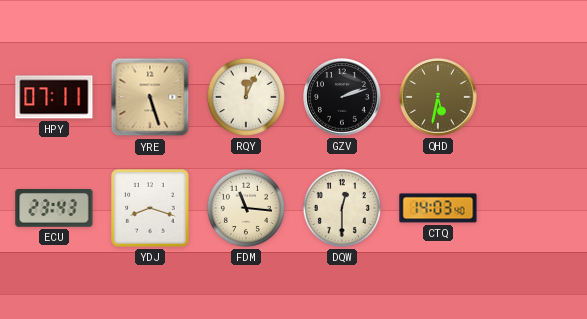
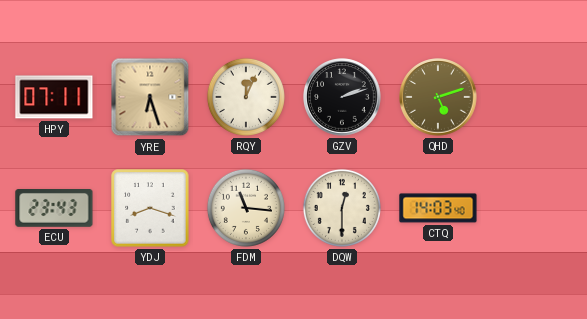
YRE: 5:27 -> 6:27
QHD: 5:32 -> 5:12
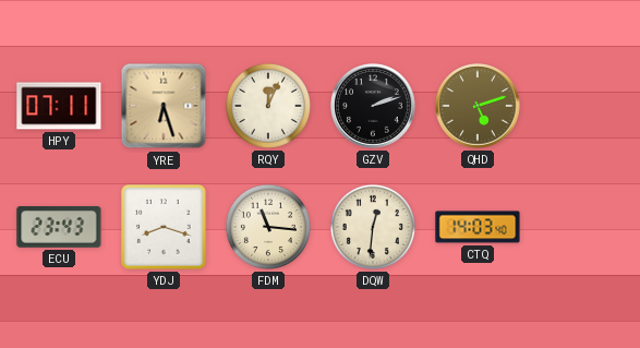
DQW: 12:30 -> 12:31
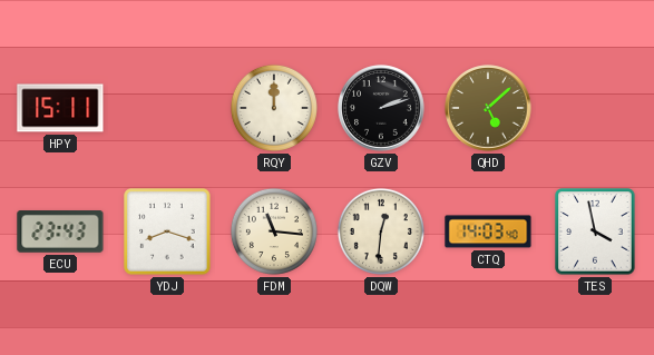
HPY: 07:11 -> 15:11
YRE: 6:27 -> none
RQY: 12:04 -> 12:00
QHD: 5:12 -> 5:08
TES: none -> 3:58
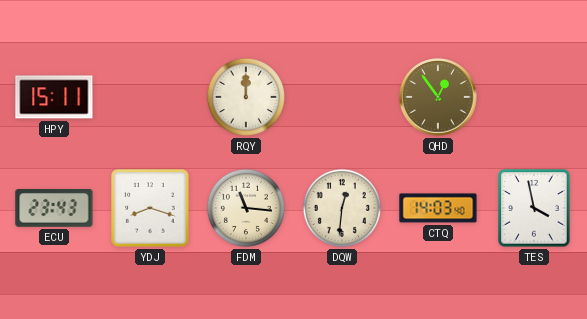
GZV: 2:12 -> none
QHD: 5:08 -> 12:54
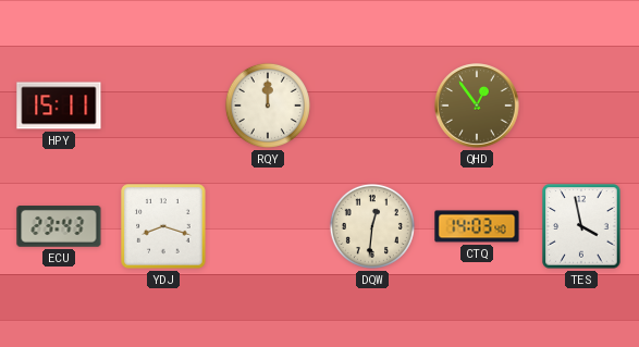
FDM: 11:16 -> none
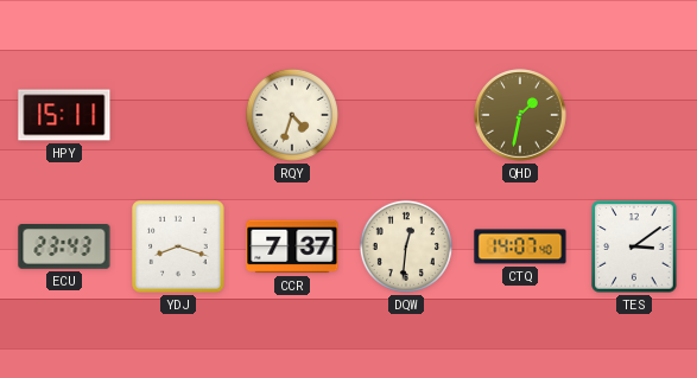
RQY: 12:00 -> 4:33
QHD: 12:54 -> 1:32
CCR: none -> 7:37
CTQ: 14:03 -> 14:07
TES: 3:58 -> 3:09
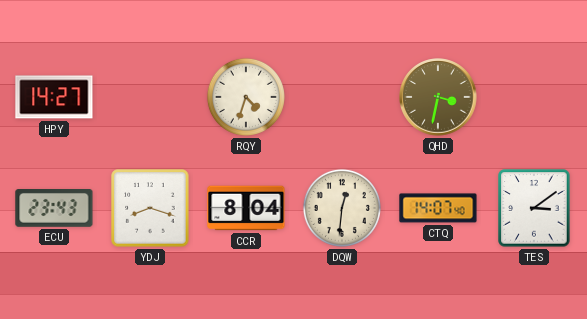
HPY: 15:11 -> 14:27
QHD: 1:32 -> 3:32
CCR: 7:37 -> 8:04
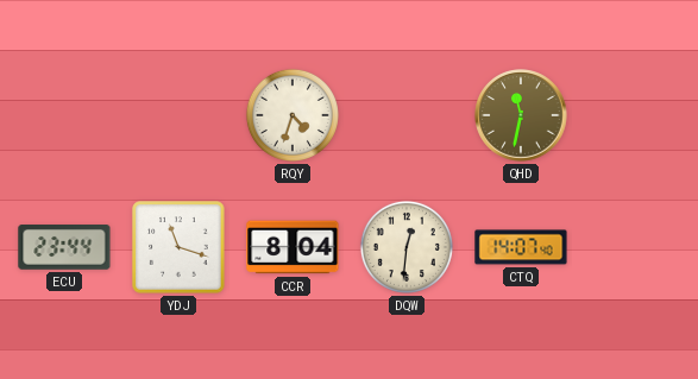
HPY: 14:27 -> none
QHD: 3:32 -> 11:32
ECU: 23:43 -> 23:44
YDJ: 8:18 -> 11:18
TES: 3:09 -> none
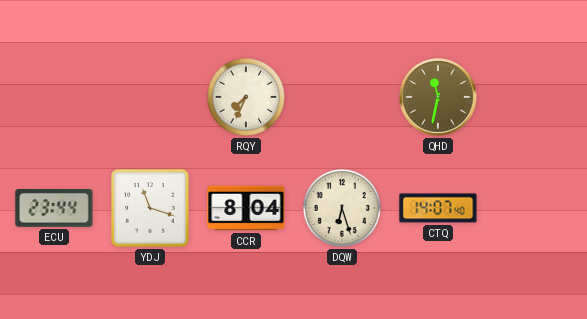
RQY: 4:33 -> 7:34
DQW: 12:31 -> 6:27
